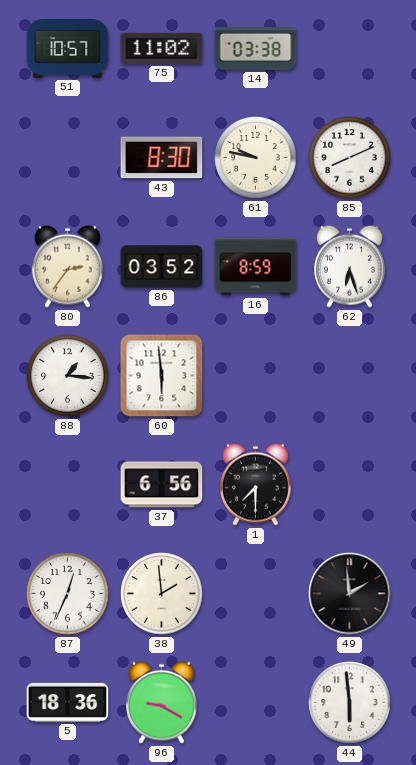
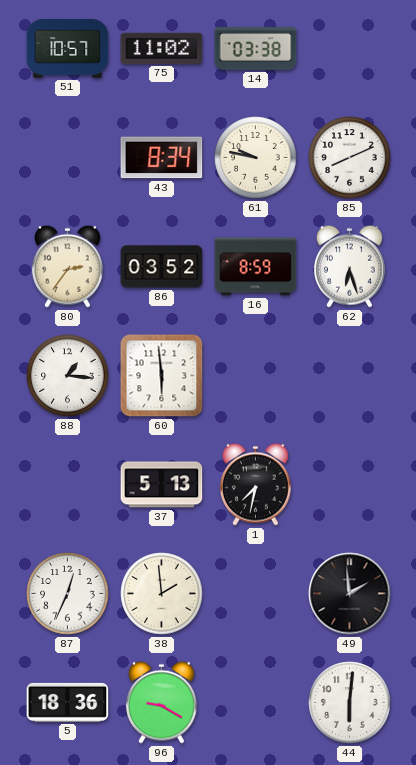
43: 8:30 -> 8:34
37: 6:56 -> 5:13
1: 7:30 -> 7:32
44: 5:59 -> 6:01
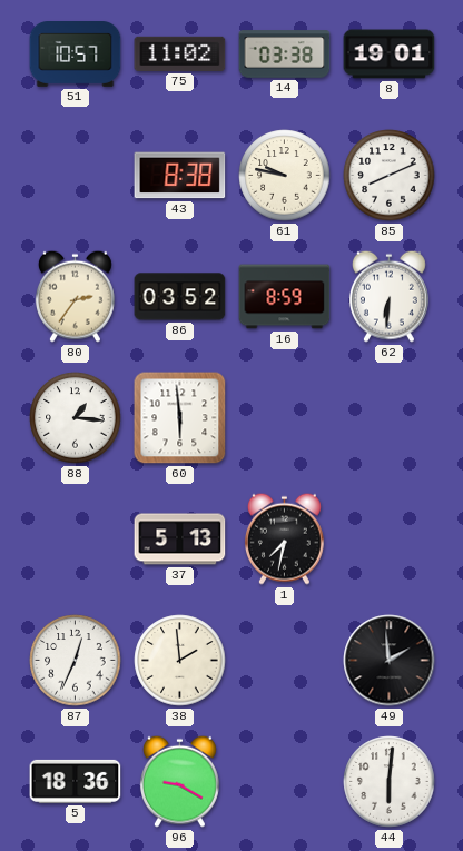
8: none -> 19:01
43: 8:34 -> 8:38
62: 6:27 -> 6:31
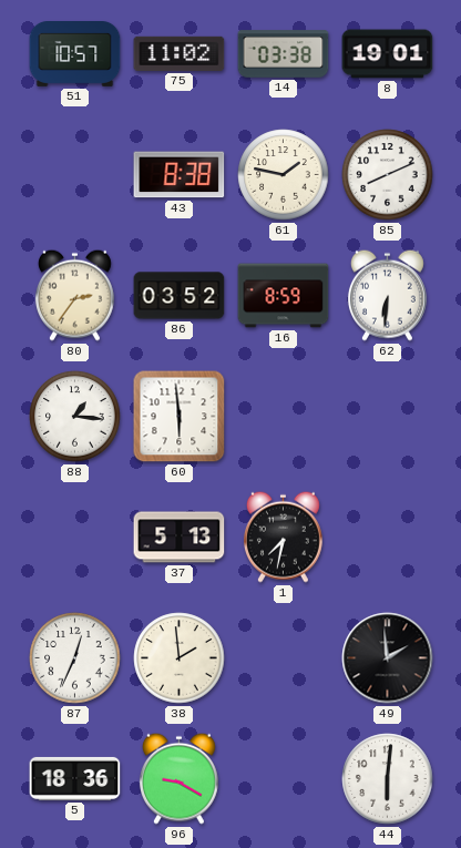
61: 9:47 -> 1:47
